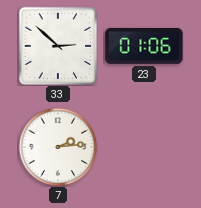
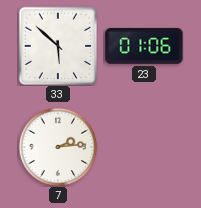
33: 2:52 -> 5:52
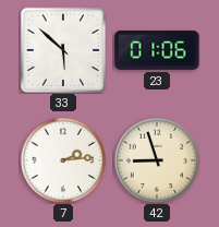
42: none -> 8:57
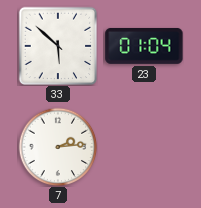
23: 01:06 -> 01:04
42: 8:57 -> none
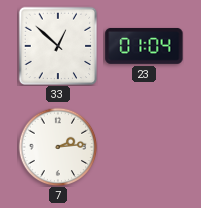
33: 5:52 -> 12:52
